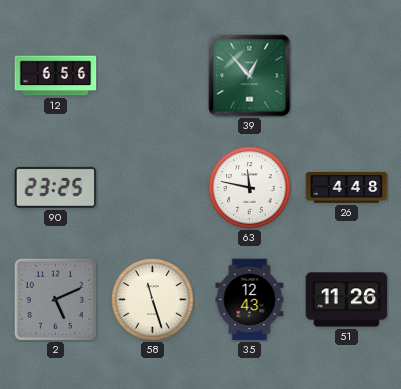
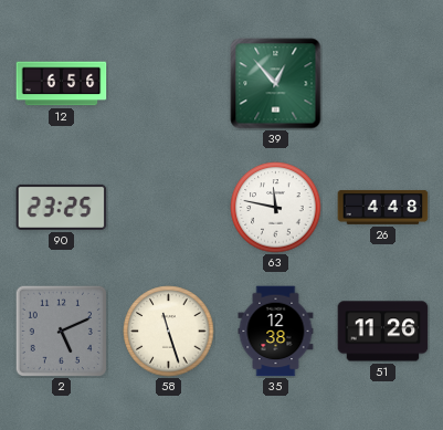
35: 12:43 -> 12:38
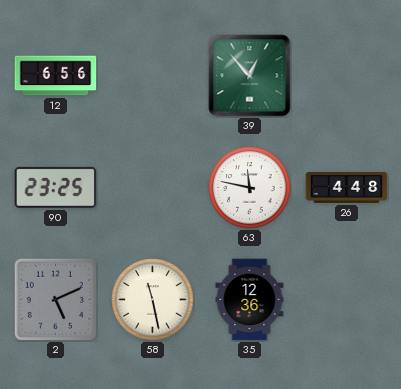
58: 11:27 -> 11:28
35: 12:38 -> 12:36
51: 11:26 -> none
